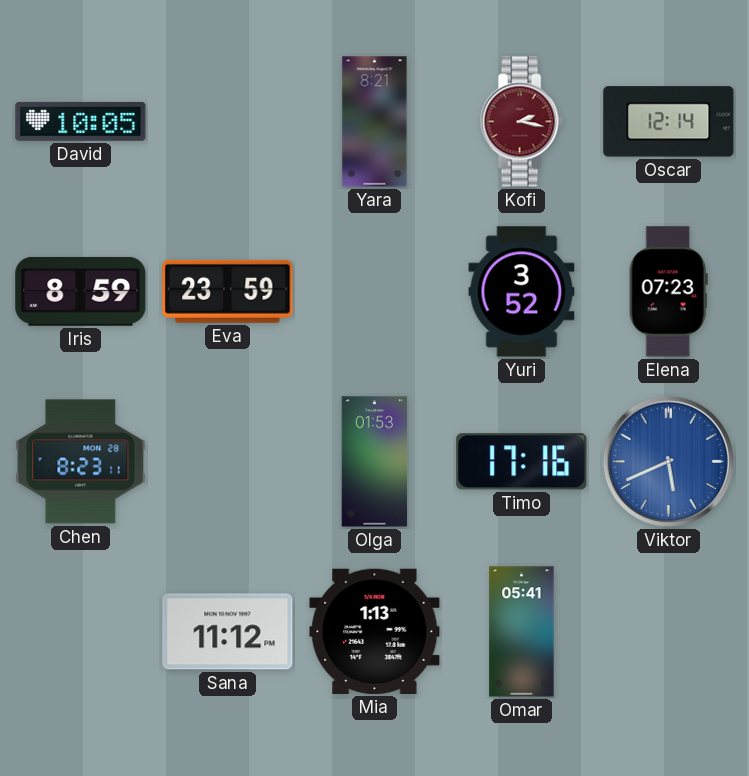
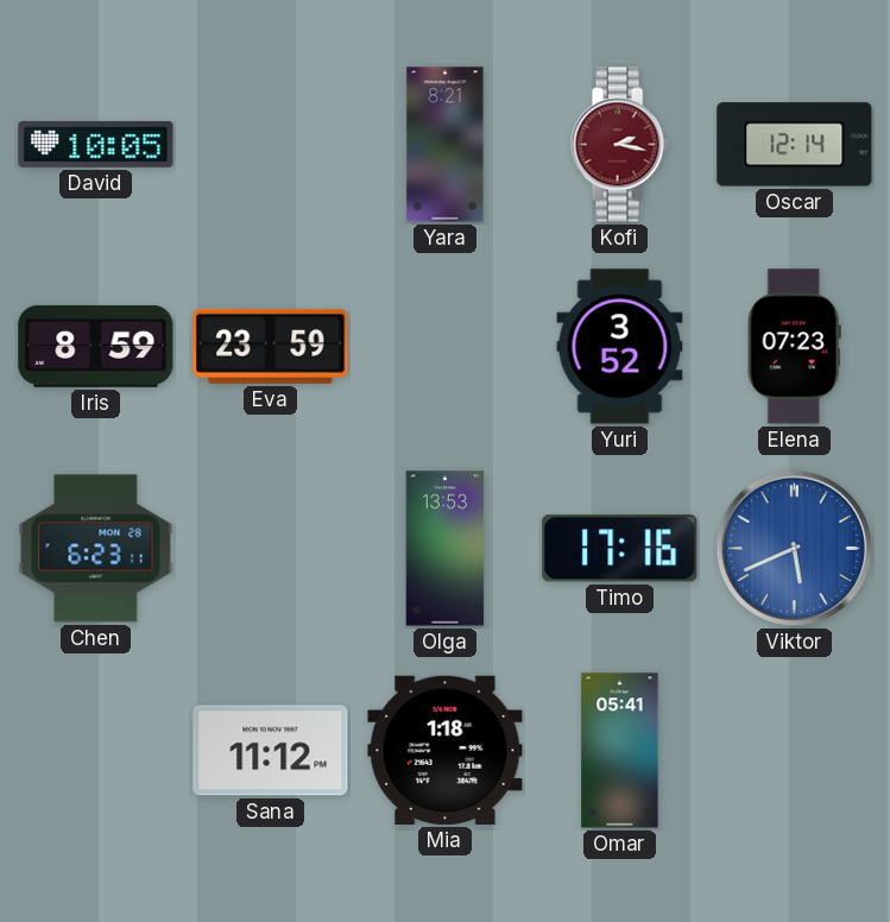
Chen: 8:23 -> 6:23
Olga: 01:53 -> 13:53
Mia: 1:13 -> 1:18
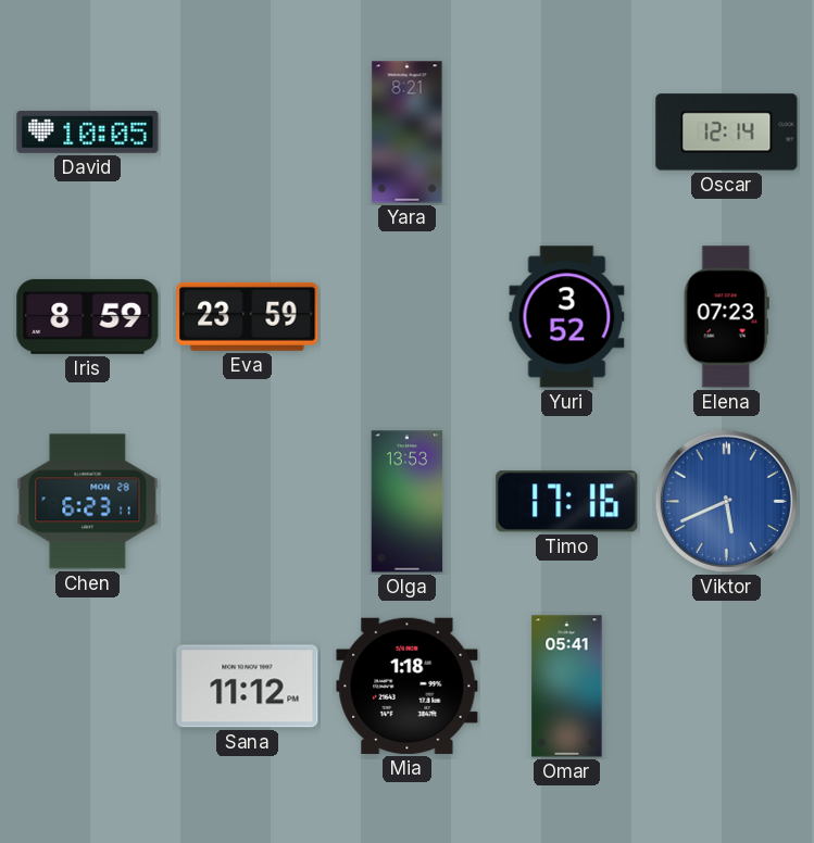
Kofi: 2:17 -> none
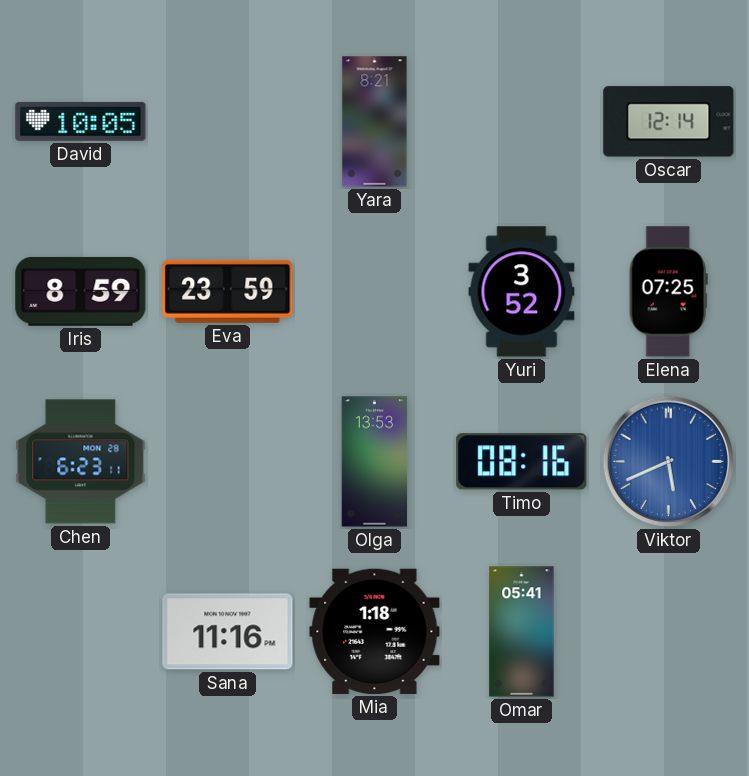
Elena: 07:23 -> 07:25
Timo: 17:16 -> 08:16
Sana: 11:12 -> 11:16
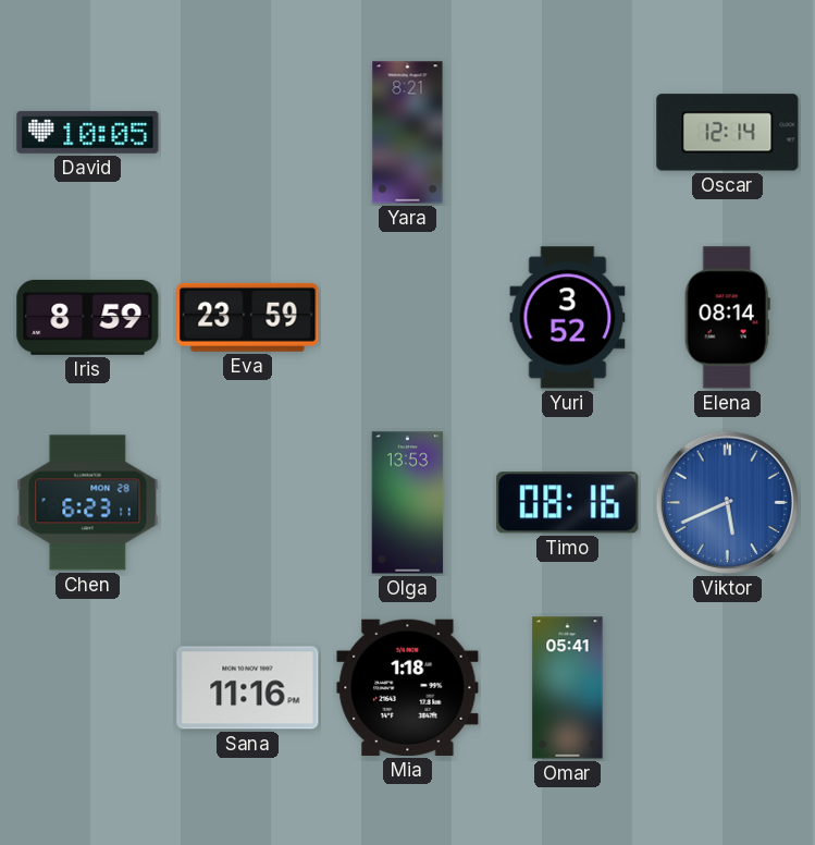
Elena: 07:25 -> 08:14
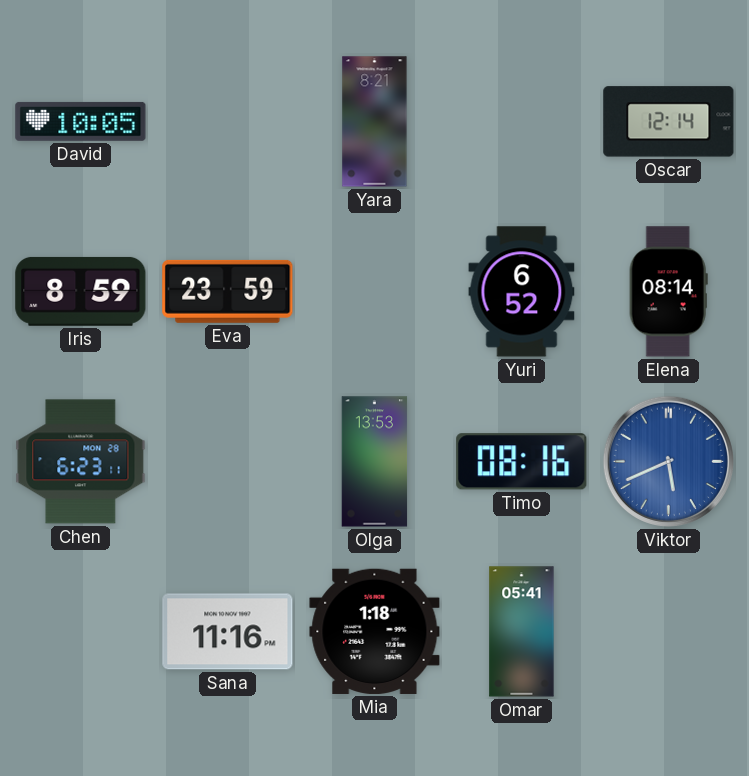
Yuri: 3:52 -> 6:52
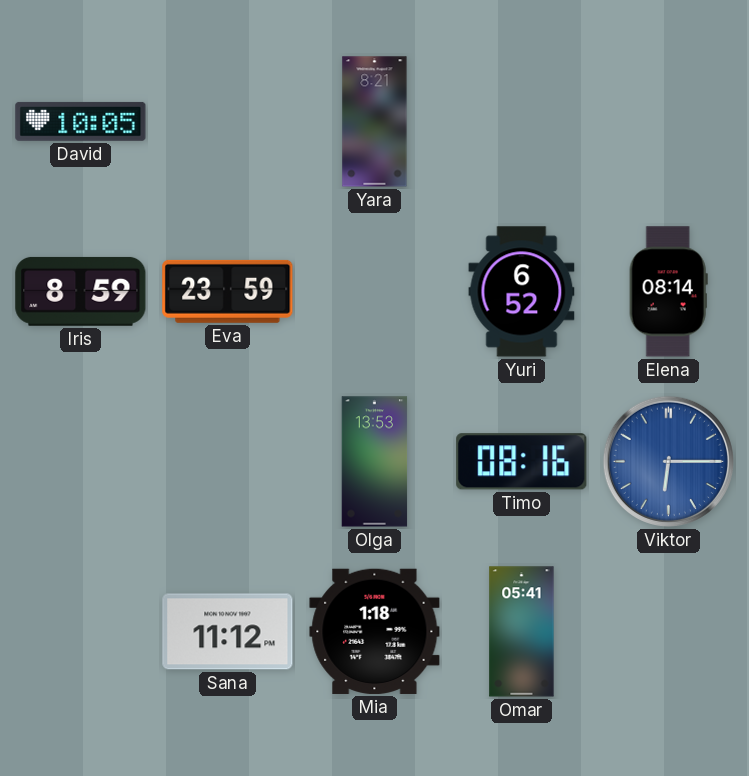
Oscar: 12:14 -> none
Chen: 6:23 -> none
Viktor: 5:41 -> 6:15
Sana: 11:16 -> 11:12
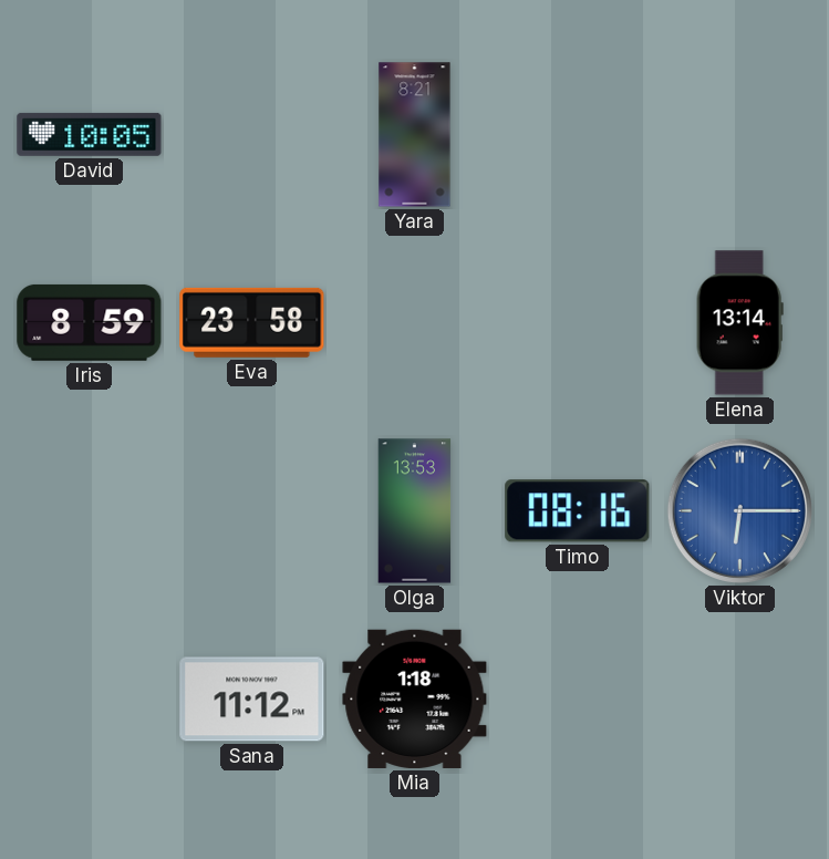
Eva: 23:59 -> 23:58
Yuri: 6:52 -> none
Elena: 08:14 -> 13:14
Omar: 05:41 -> none
